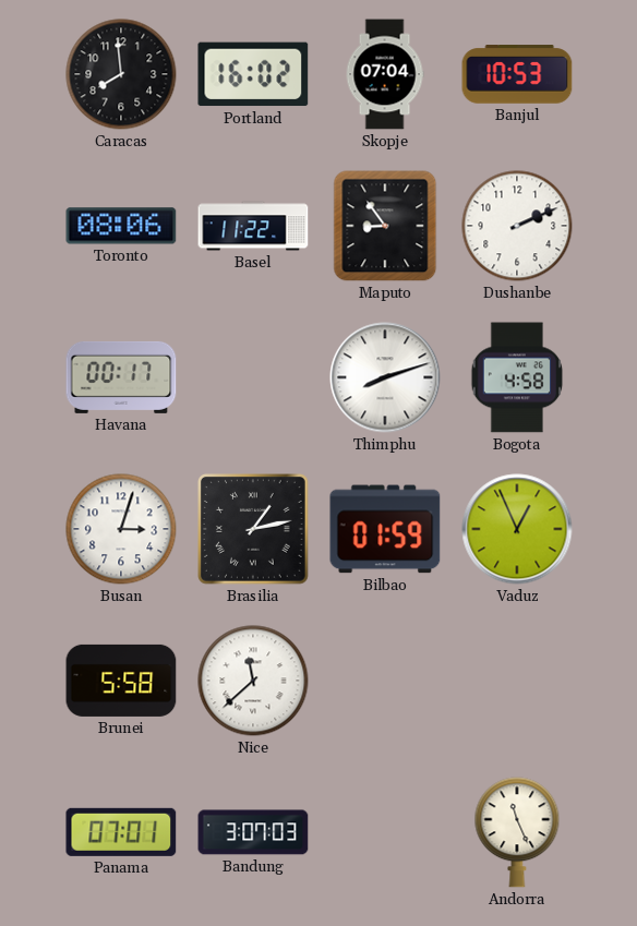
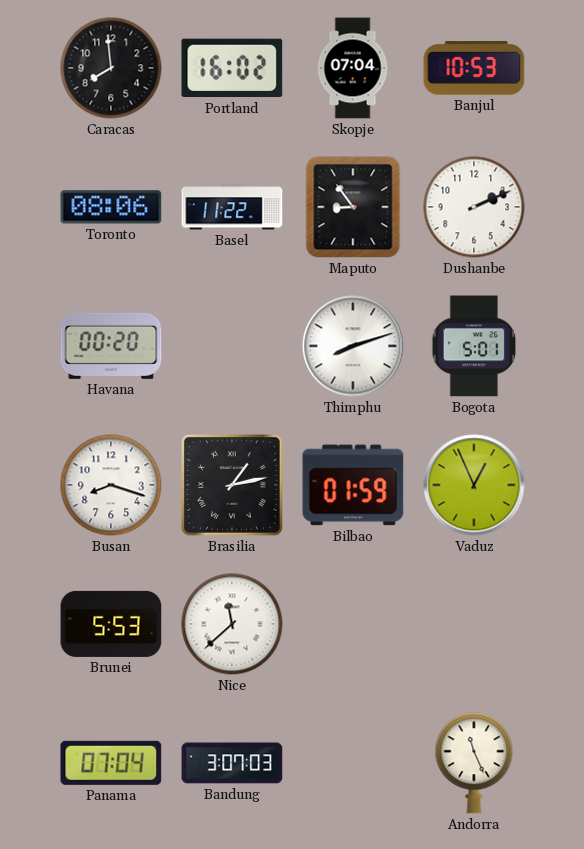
Havana: 00:17 -> 00:20
Bogota: 4:58 -> 5:01
Busan: 3:03 -> 8:18
Brunei: 5:58 -> 5:53
Panama: 07:01 -> 07:04
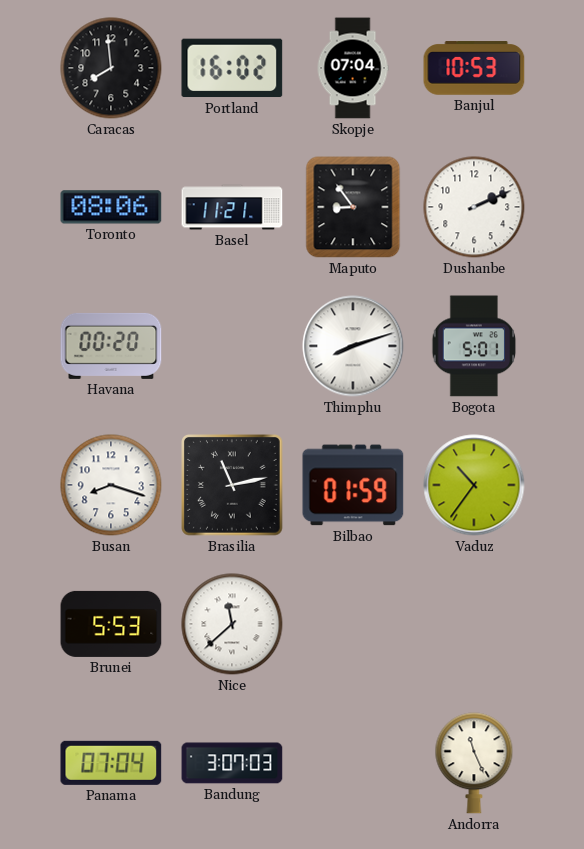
Basel: 11:22 -> 11:21
Brasilia: 1:13 -> 11:13
Vaduz: 12:56 -> 10:36
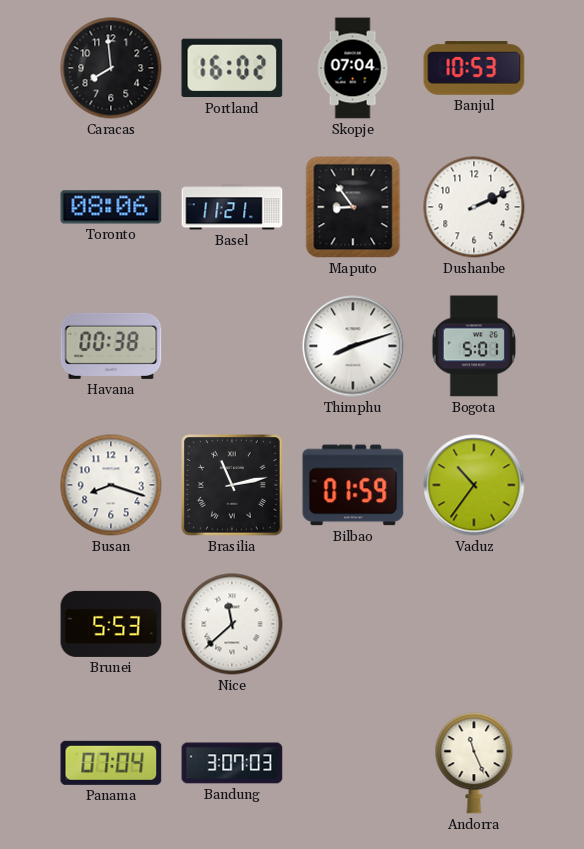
Havana: 00:20 -> 00:38
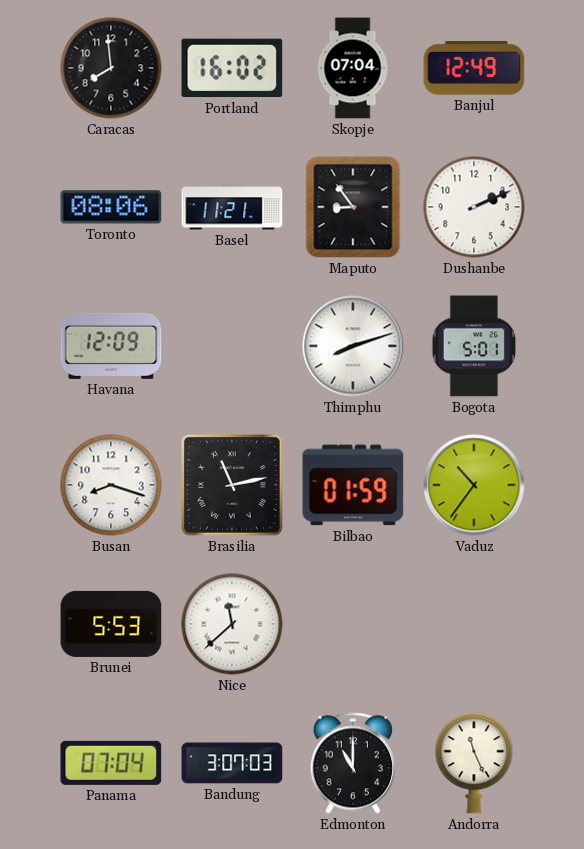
Banjul: 10:53 -> 12:49
Havana: 00:38 -> 12:09
Edmonton: none -> 11:00
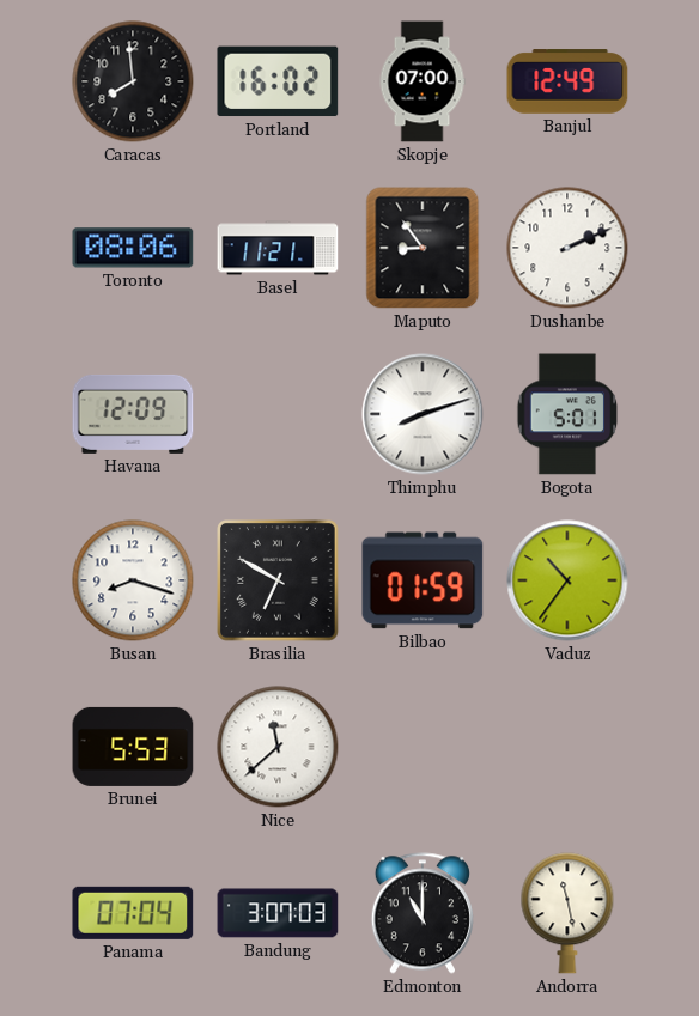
Skopje: 07:04 -> 07:00
Brasilia: 11:13 -> 6:50
Andorra: 11:26 -> 11:28
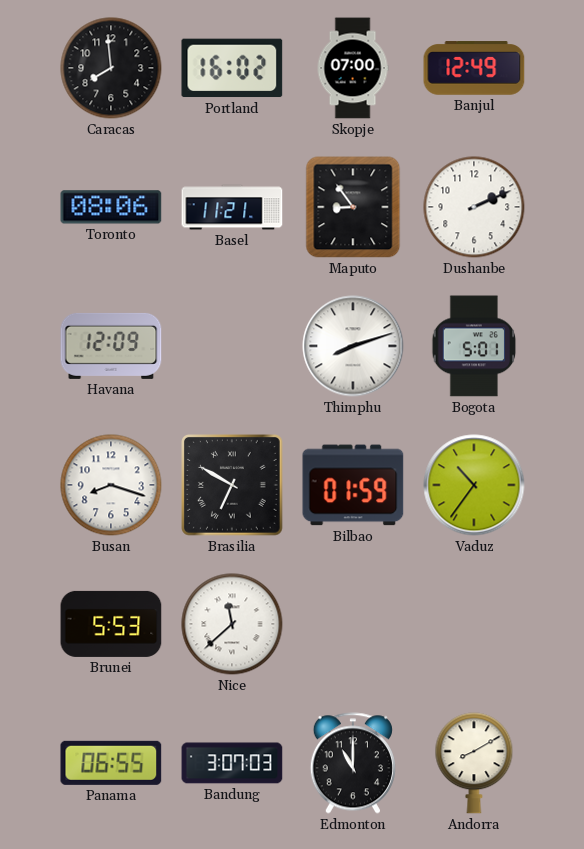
Panama: 07:04 -> 06:55
Andorra: 11:28 -> 8:10
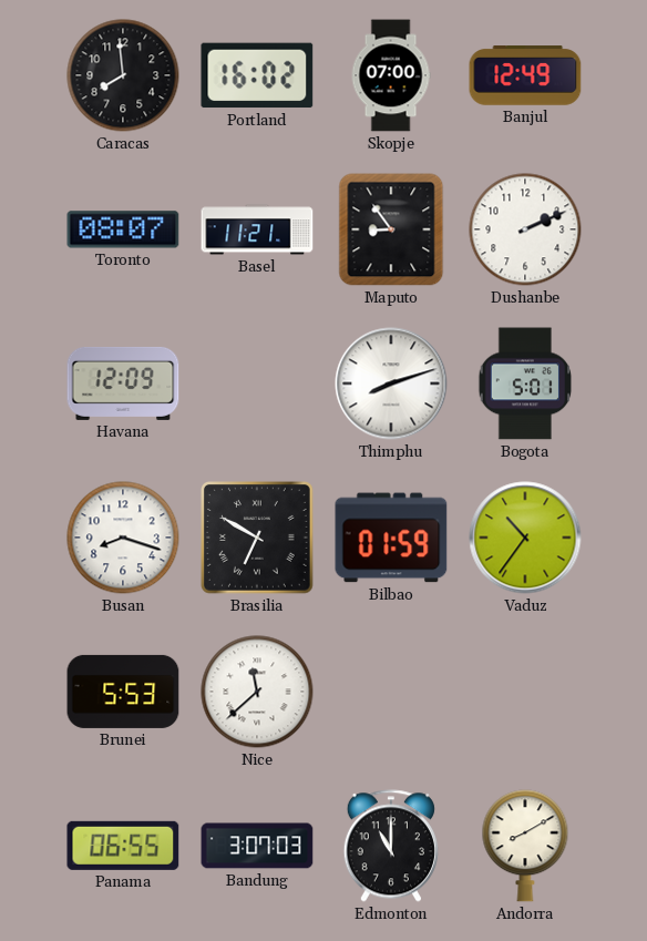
Toronto: 08:06 -> 08:07
